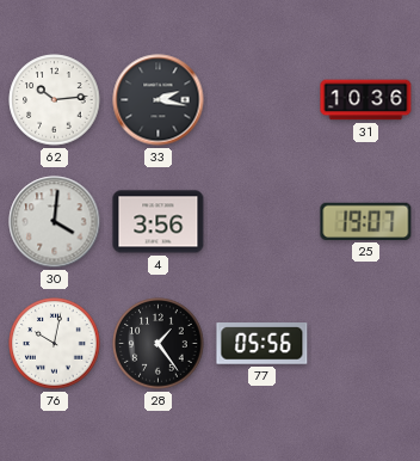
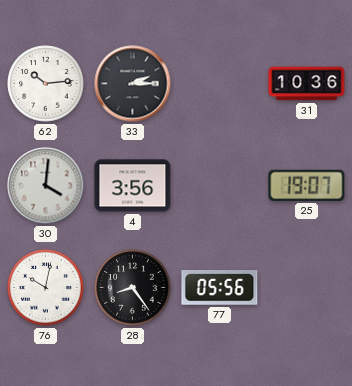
33: 2:17 -> 2:15
28: 1:24 -> 8:24
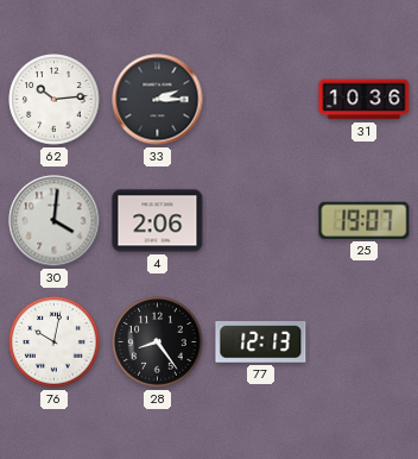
4: 3:56 -> 2:06
77: 05:56 -> 12:13
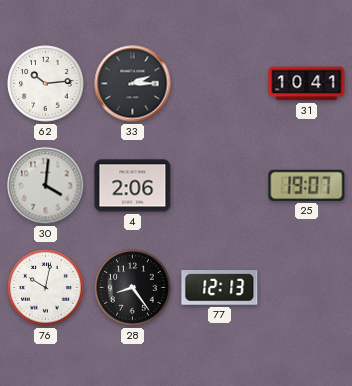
31: 10:36 -> 10:41
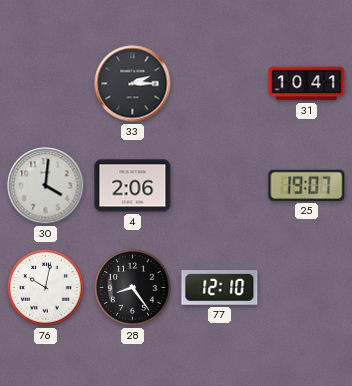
62: 10:14 -> none
77: 12:13 -> 12:10
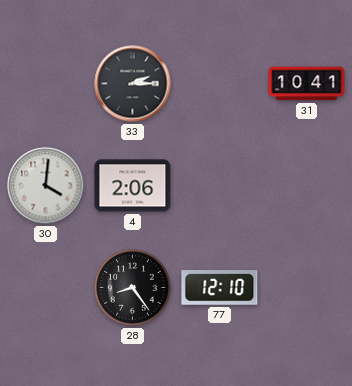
25: 19:07 -> none
76: 10:02 -> none
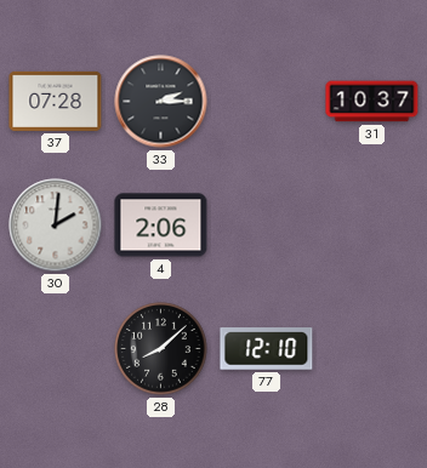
37: none -> 07:28
31: 10:41 -> 10:37
30: 4:01 -> 2:01
28: 8:24 -> 8:08
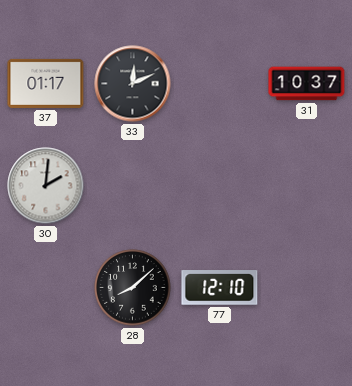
37: 07:28 -> 01:17
33: 2:15 -> 12:11
4: 2:06 -> none
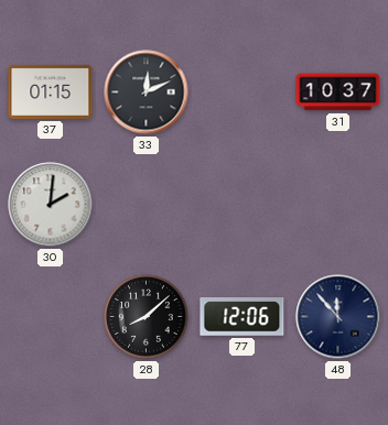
37: 01:17 -> 01:15
77: 12:10 -> 12:06
48: none -> 11:53
